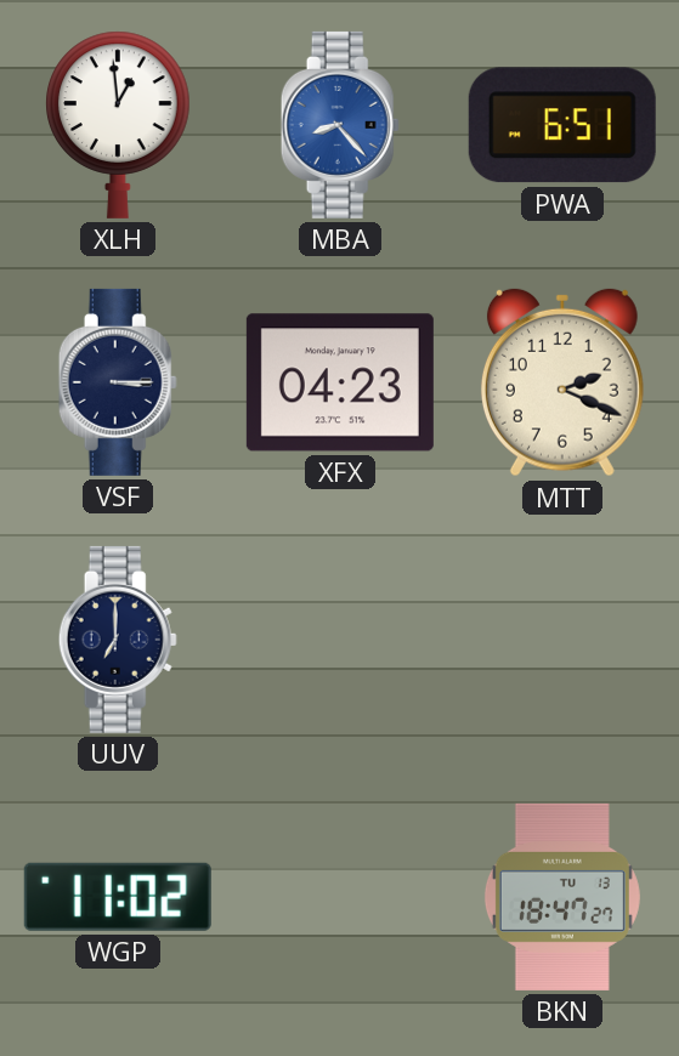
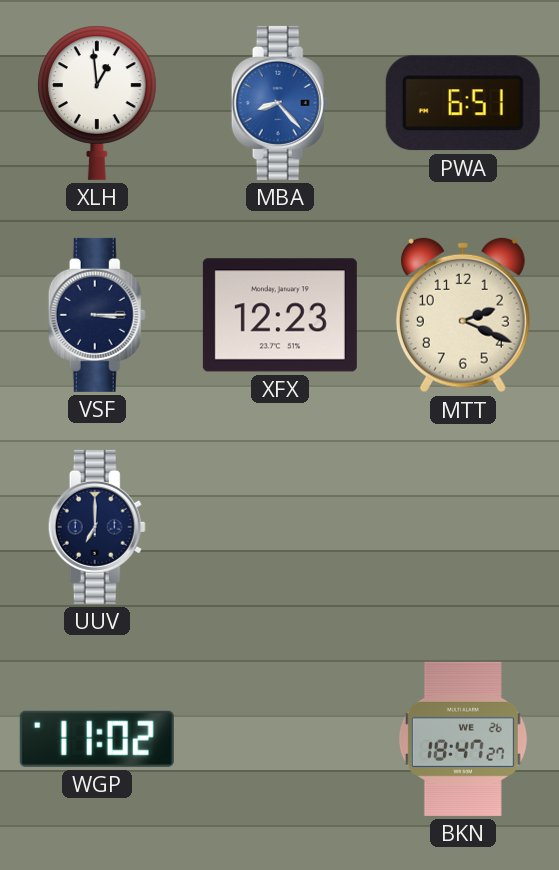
XFX: 04:23 -> 12:23
BKN date: TU 13 -> WE 26
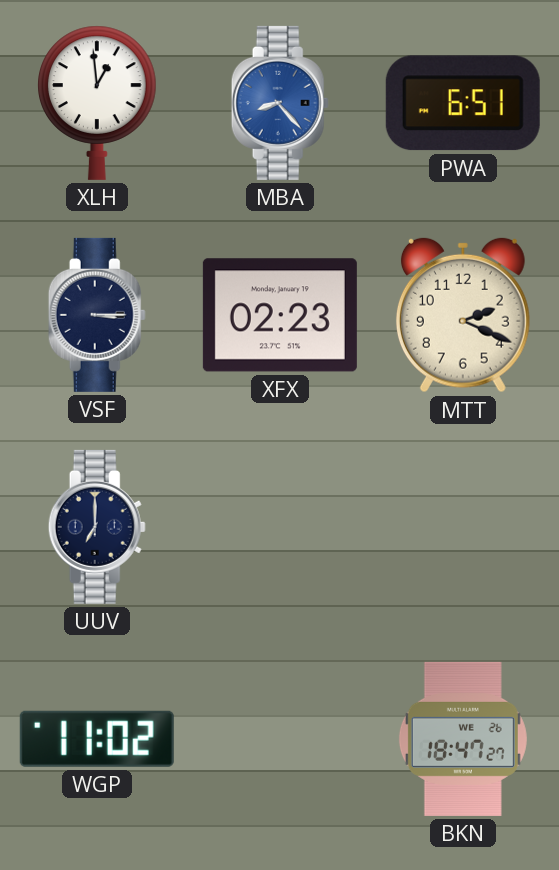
XFX: 12:23 -> 02:23
